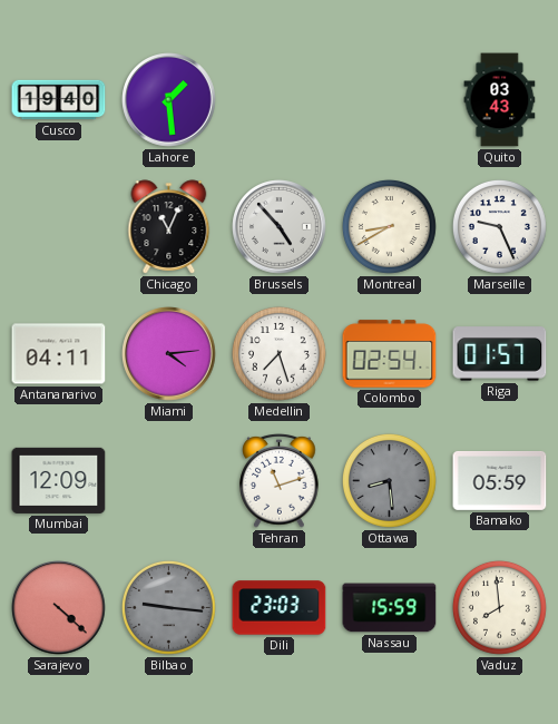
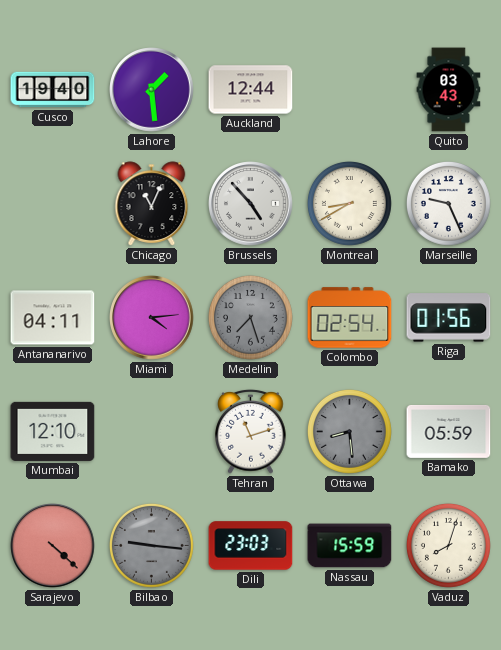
Auckland: none -> 12:44
Medellin dial: white -> grey
Riga: 01:57 -> 01:56
Mumbai: 12:09 -> 12:10
Vaduz: 7:59 -> 8:03
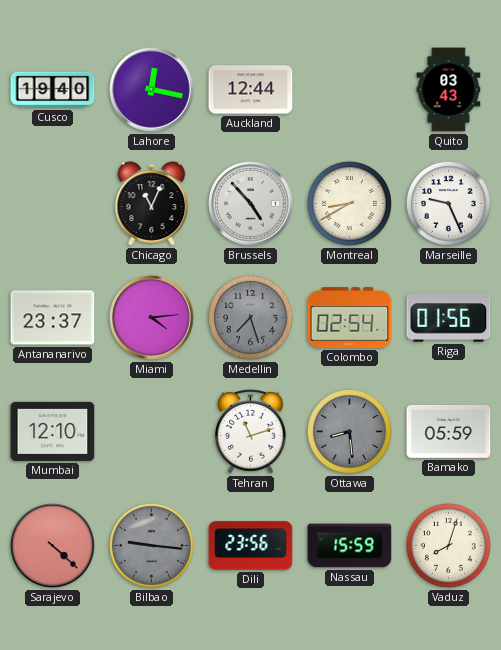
Lahore: 1:29 -> 12:17
Antananarivo: 04:11 -> 23:37
Dili: 23:03 -> 23:56
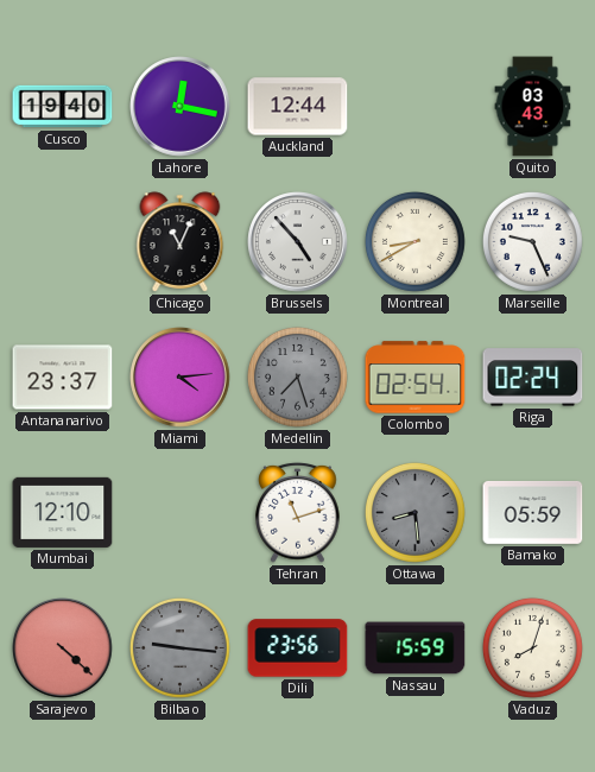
Riga: 01:56 -> 02:24
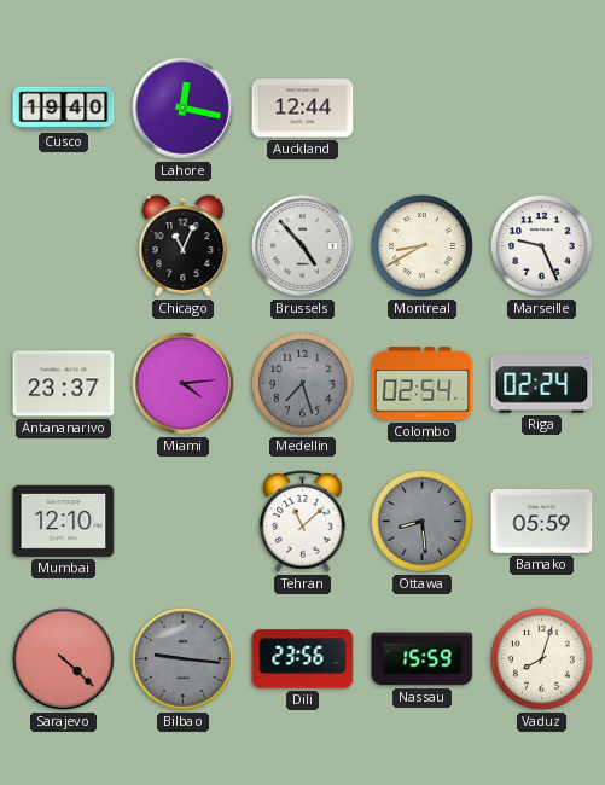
Quito: 03:43 -> none
Tehran: 11:12 -> 11:08
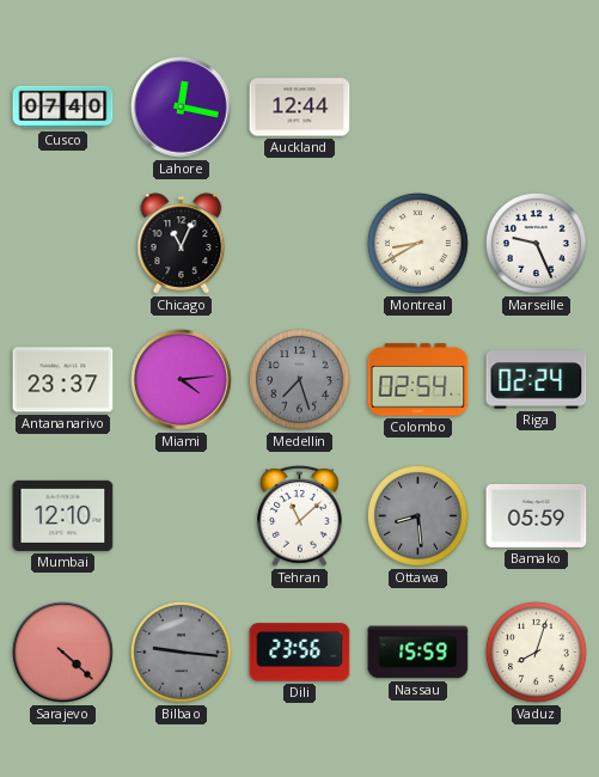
Cusco: 19:40 -> 07:40
Brussels: 4:53 -> none
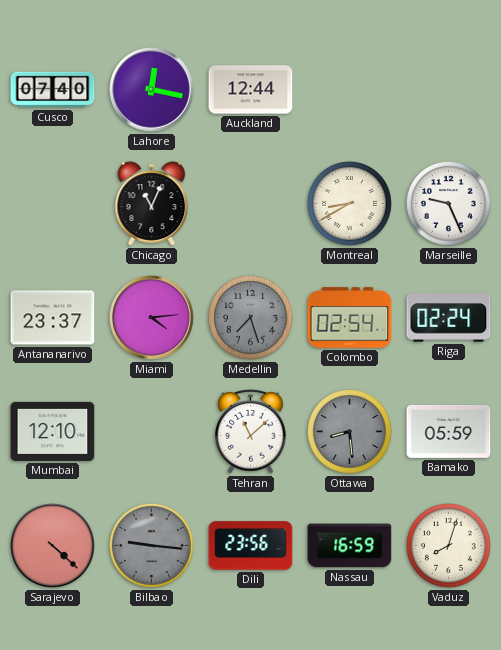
Nassau: 15:59 -> 16:59
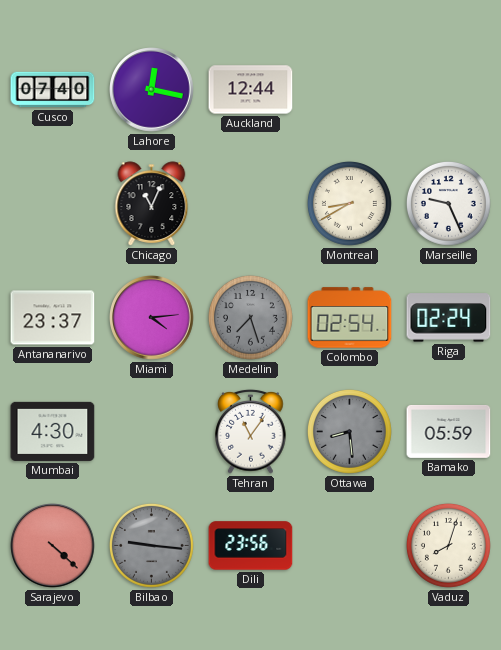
Mumbai: 12:10 -> 4:30
Tehran: 11:08 -> 11:06
Nassau: 16:59 -> none
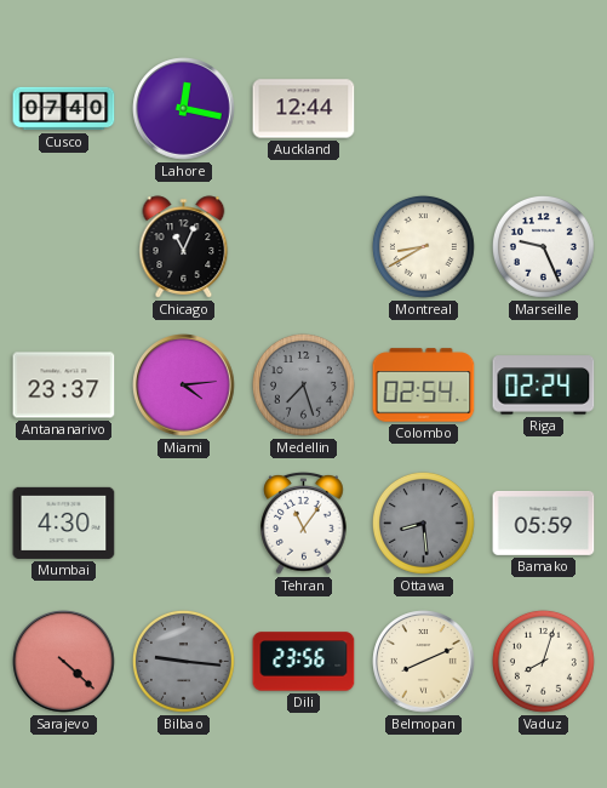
Belmopan: none -> 8:11
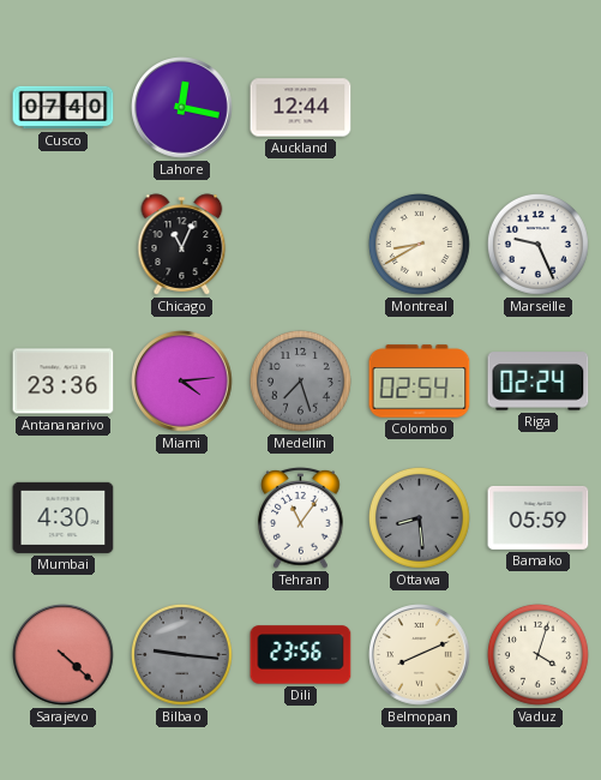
Antananarivo: 23:37 -> 23:36
Vaduz: 8:03 -> 4:03
